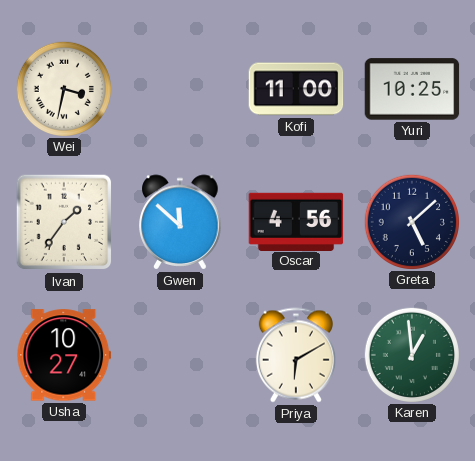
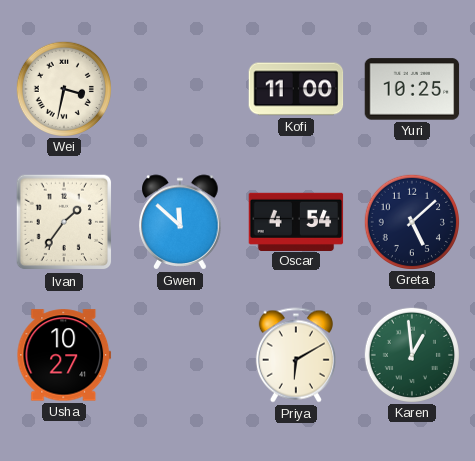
Oscar: 4:56 -> 4:54
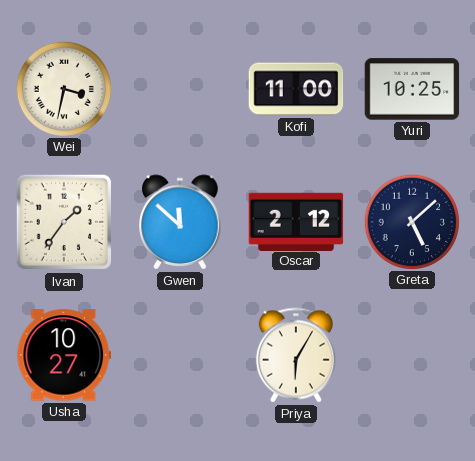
Oscar: 4:54 -> 2:12
Priya: 6:10 -> 6:05
Karen: 12:59 -> none
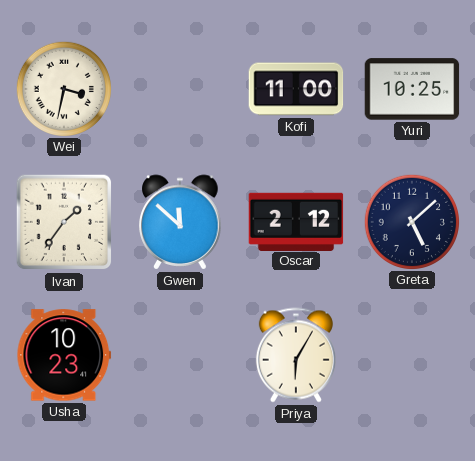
Usha: 10:27 -> 10:23
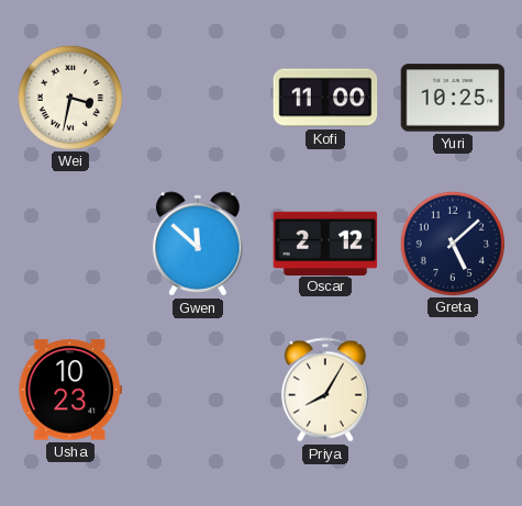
Ivan: 1:36 -> none
Priya: 6:05 -> 8:05
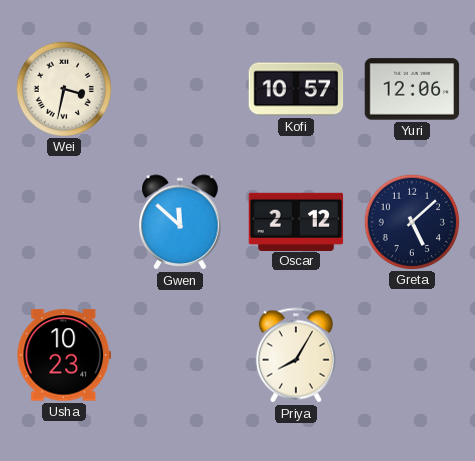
Kofi: 11:00 -> 10:57
Yuri: 10:25 -> 12:06
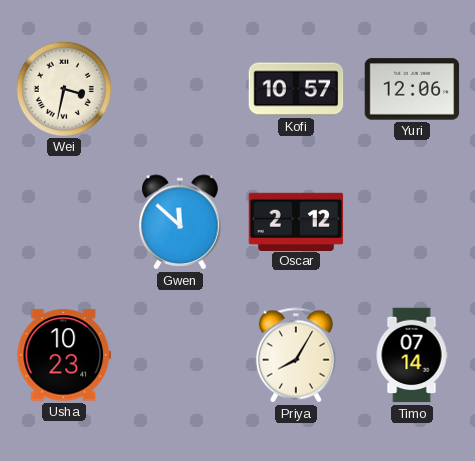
Greta: 5:08 -> none
Timo: none -> 07:14
